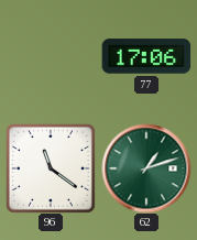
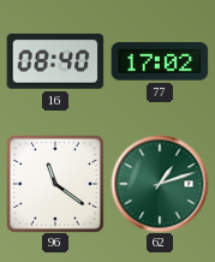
16: none -> 08:40
77: 17:06 -> 17:02
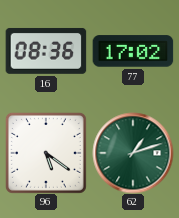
16: 08:40 -> 08:36
96: 11:21 -> 5:21
